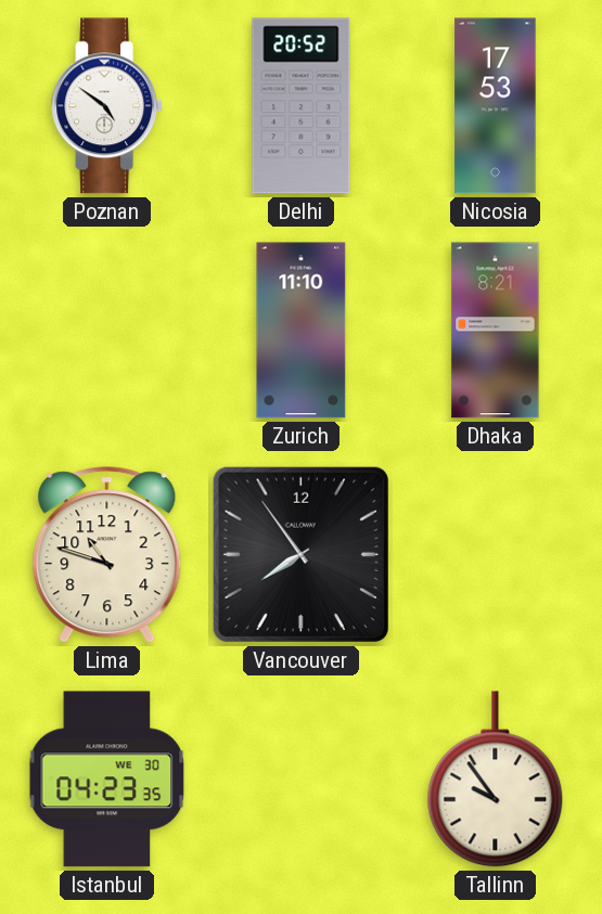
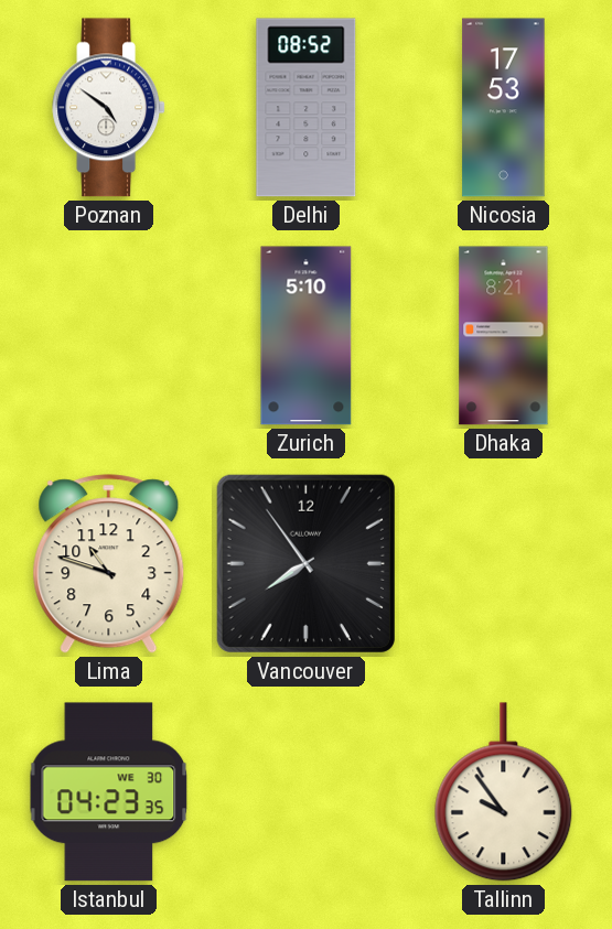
Delhi: 20:52 -> 08:52
Zurich: 11:10 -> 5:10
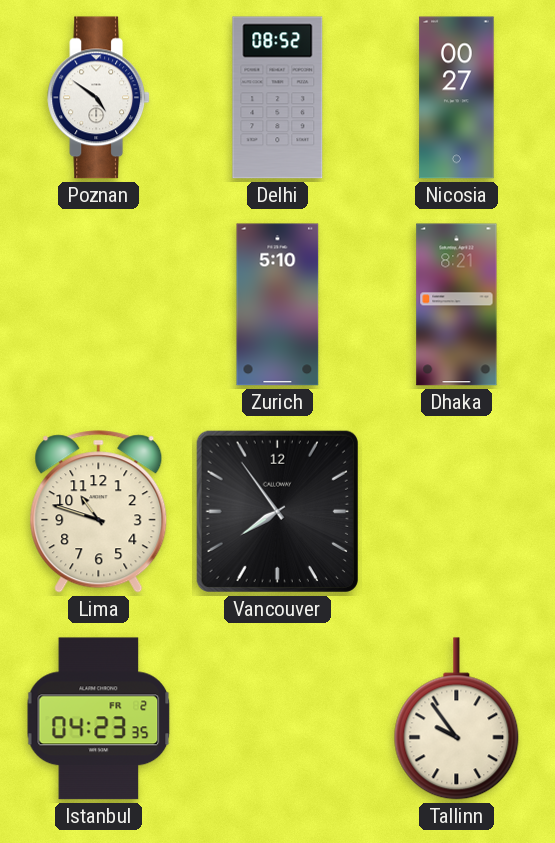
Nicosia: 17:53 -> 00:27
Istanbul date: WE 30 -> FR 2
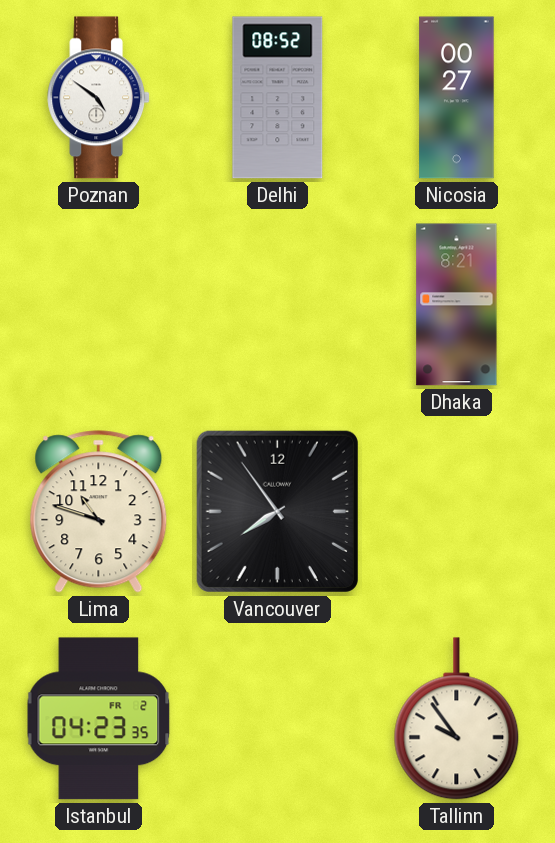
Zurich: 5:10 -> none
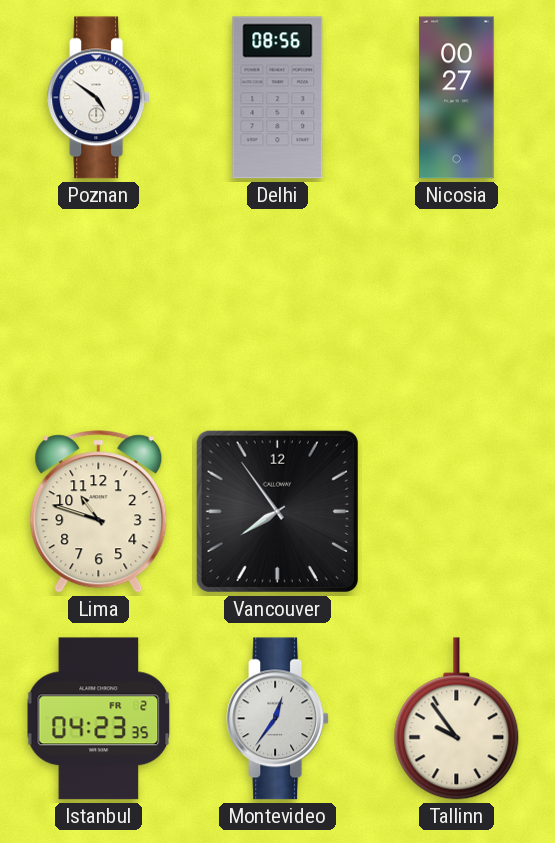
Delhi: 08:52 -> 08:56
Dhaka: 8:21 -> none
Montevideo: none -> 12:36
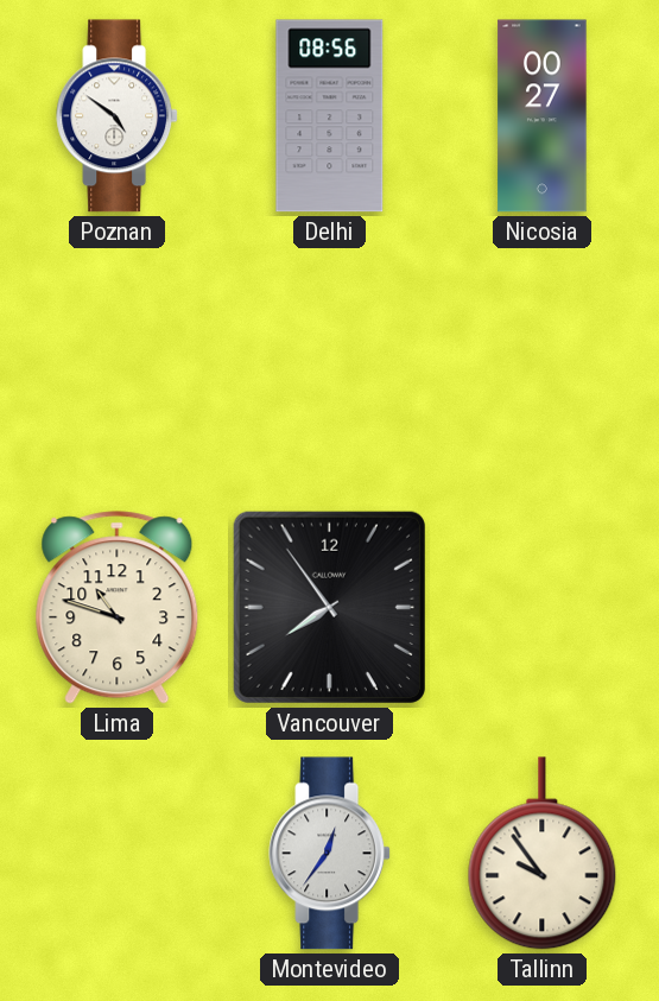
Istanbul: 04:23 -> none
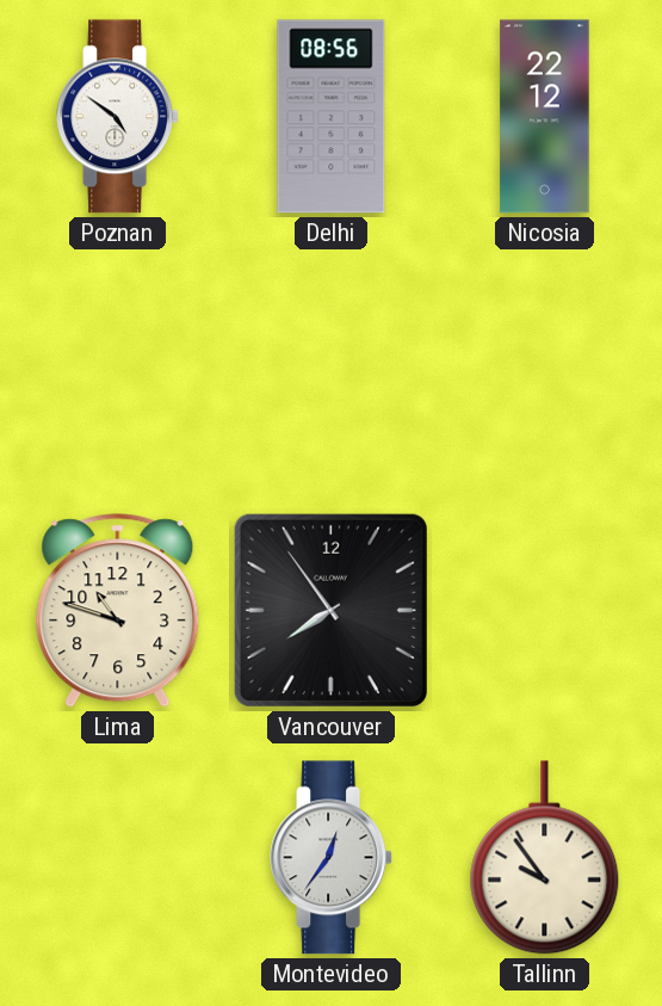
Nicosia: 00:27 -> 22:12
